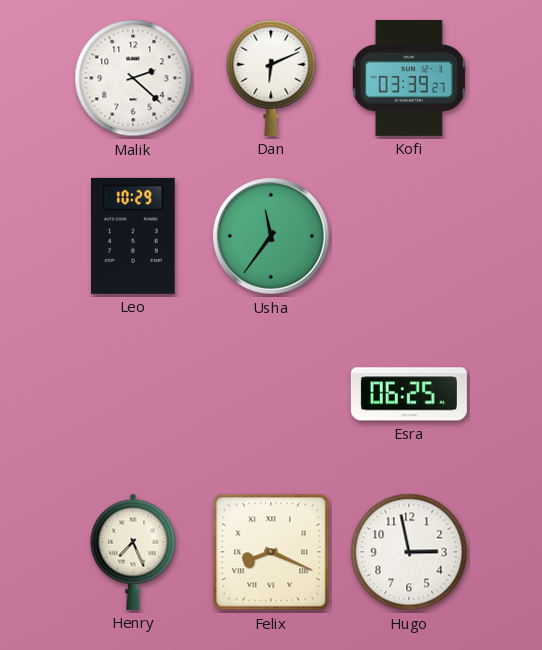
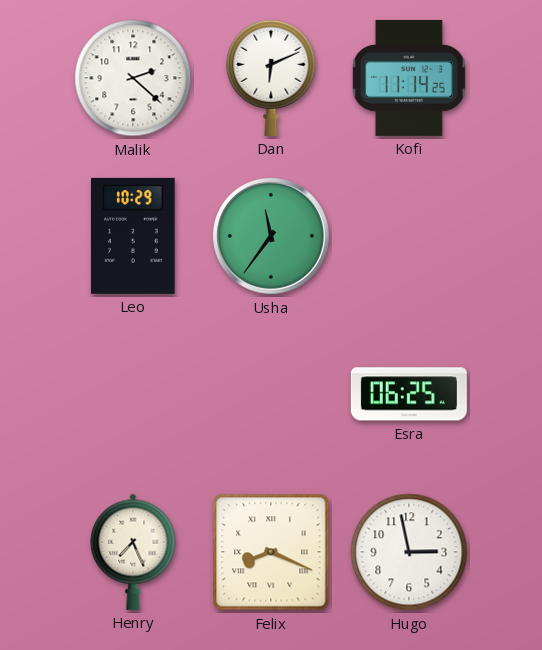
Kofi: 03:39 -> 11:14
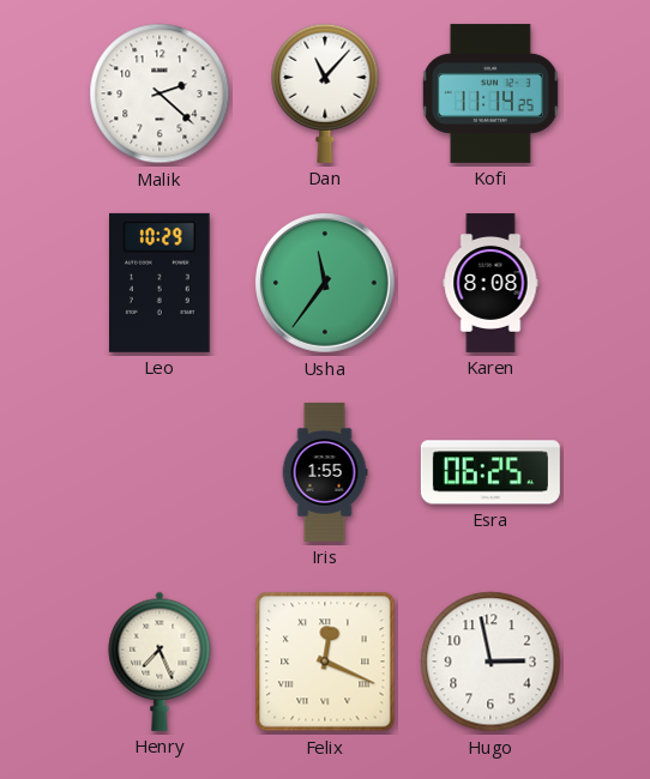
Dan: 6:11 -> 11:07
Karen: none -> 8:08
Iris: none -> 1:55
Felix: 8:19 -> 12:19
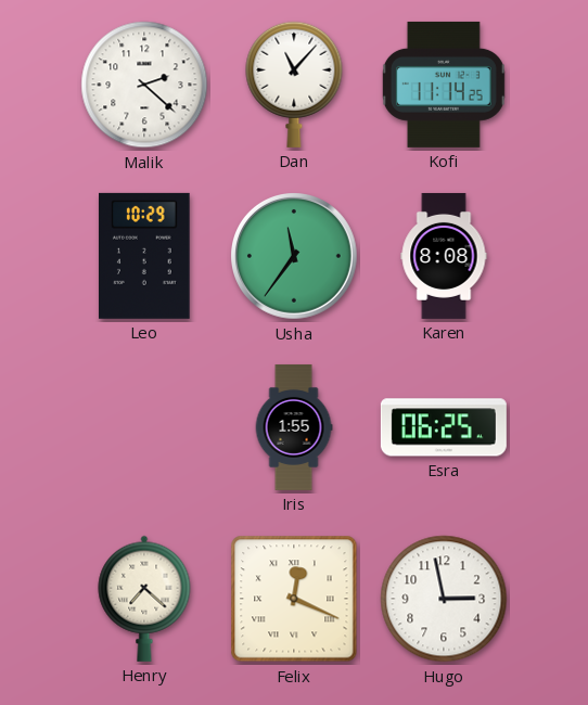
Henry: 7:26 -> 7:22
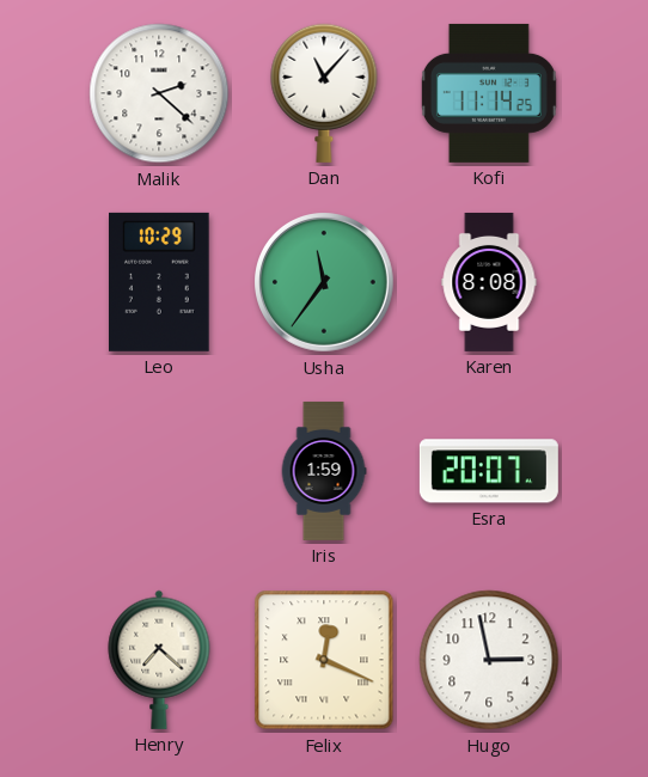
Iris: 1:55 -> 1:59
Esra: 06:25 -> 20:07
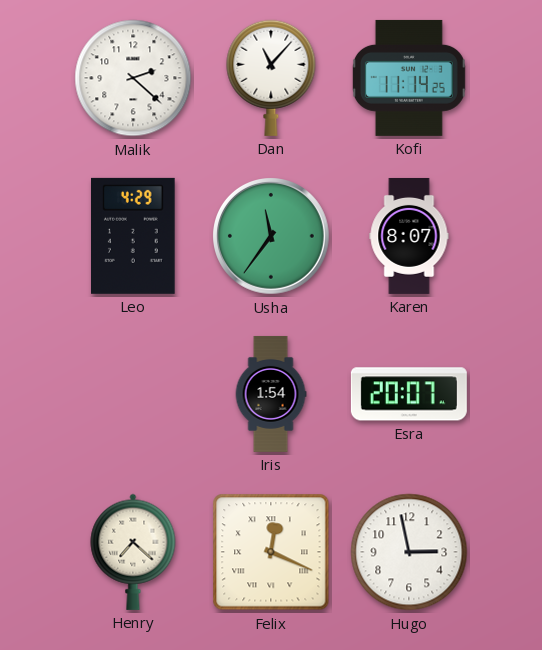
Leo: 10:29 -> 4:29
Karen: 8:08 -> 8:07
Iris: 1:59 -> 1:54
